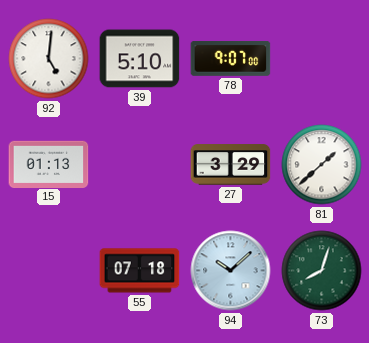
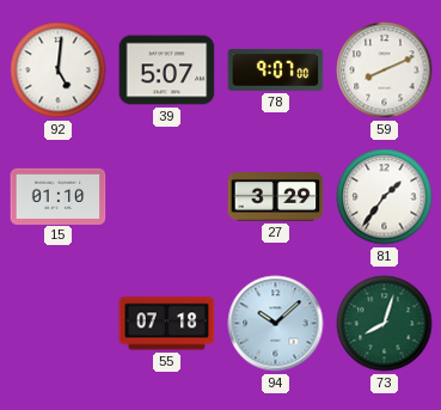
39: 5:10 -> 5:07
59: none -> 8:11
15: 01:13 -> 01:10
81: 1:38 -> 1:36
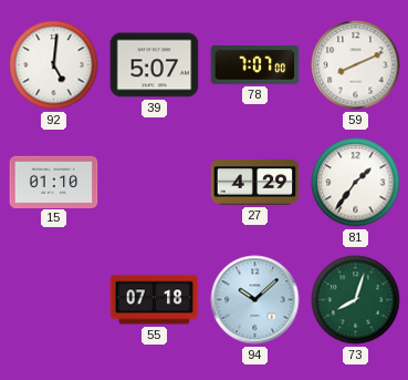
78: 9:07 -> 7:07
27: 3:29 -> 4:29
